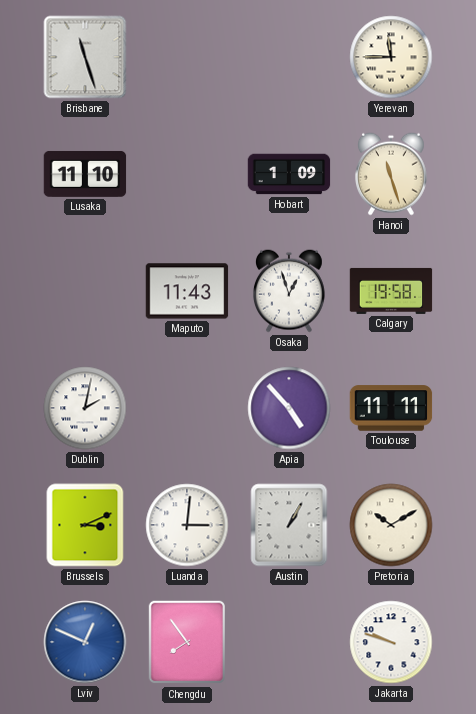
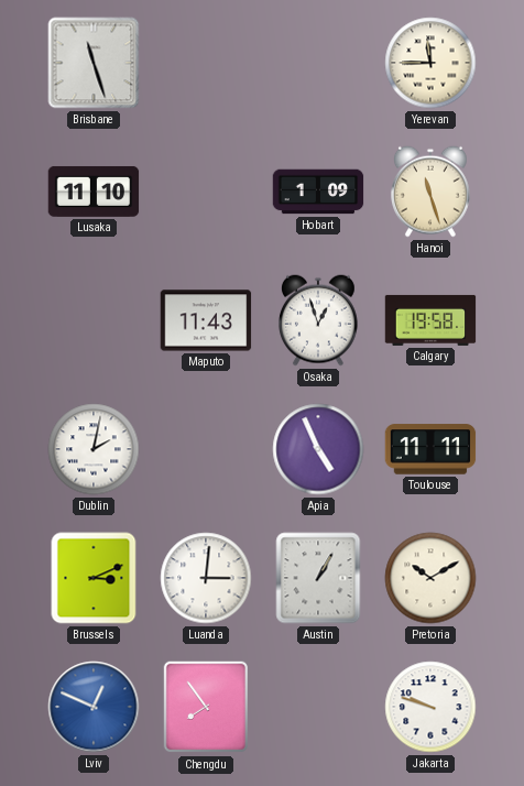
Apia: 4:53 -> 4:56
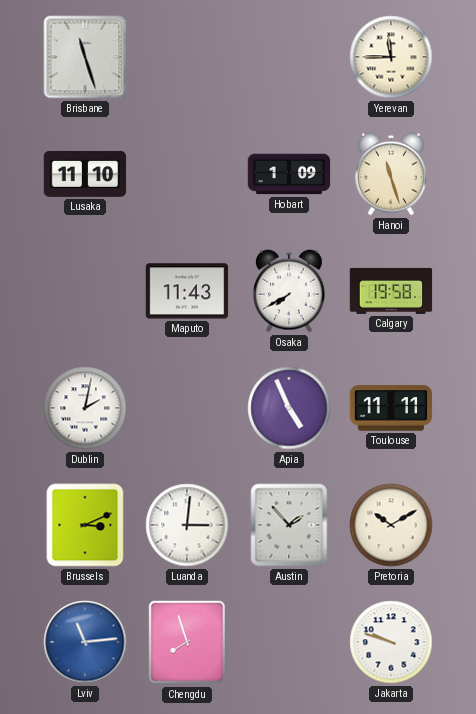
Osaka: 12:57 -> 7:40
Austin: 1:05 -> 1:53
Lviv: 12:49 -> 11:14
Chengdu: 7:54 -> 7:57
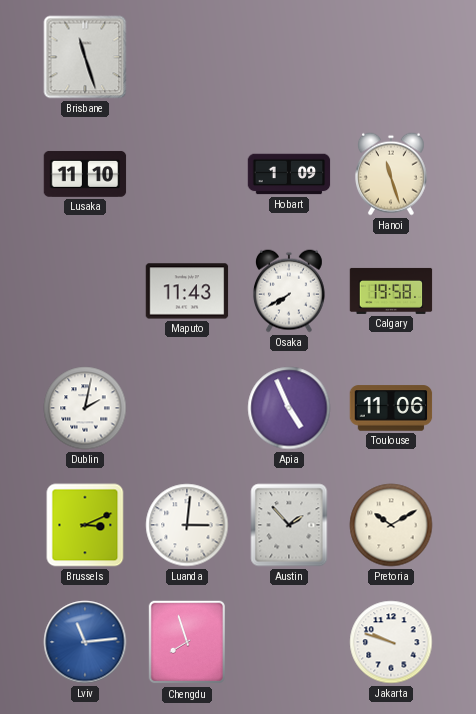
Yerevan: 11:45 -> none
Toulouse: 11:11 -> 11:06
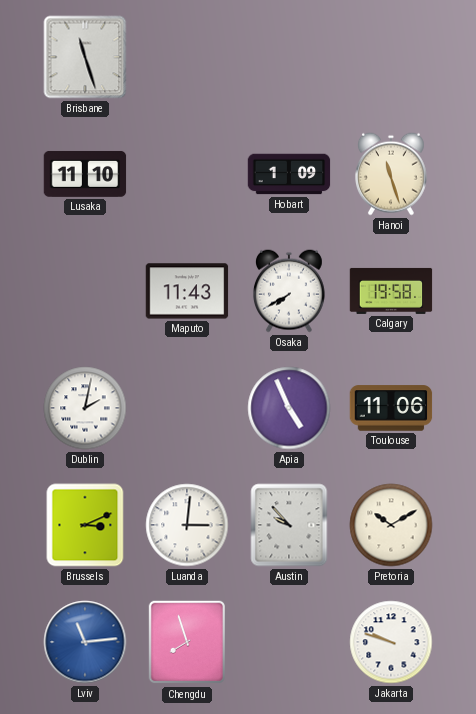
Austin: 1:53 -> 9:53
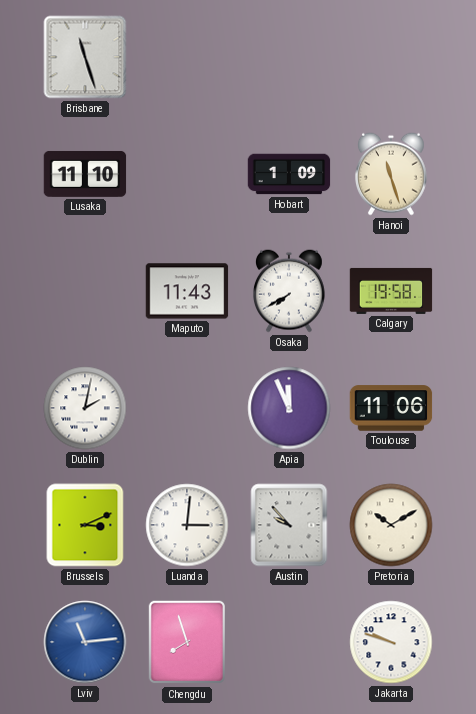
Apia: 4:56 -> 11:56
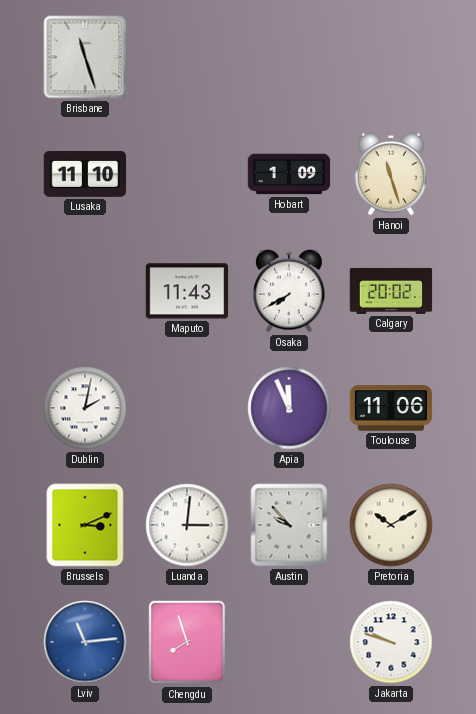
Calgary: 19:58 -> 20:02
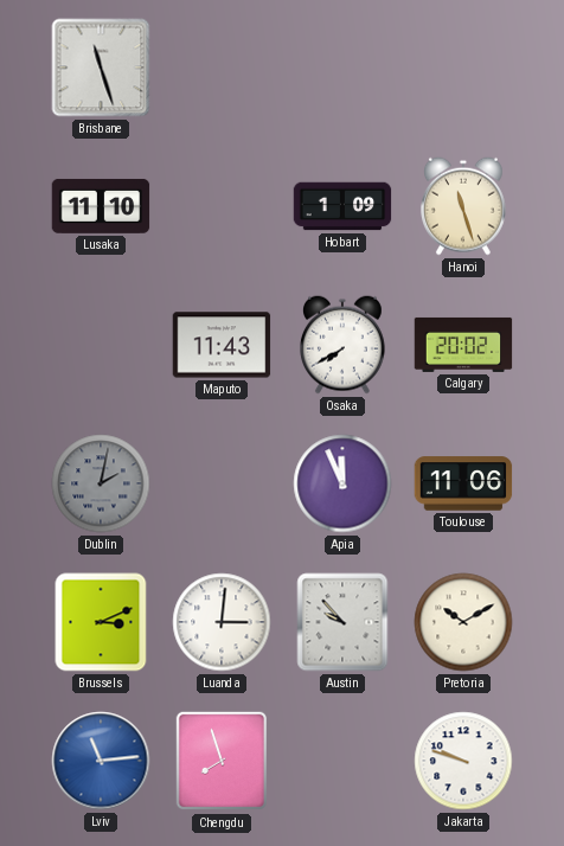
Dublin dial: white -> grey
